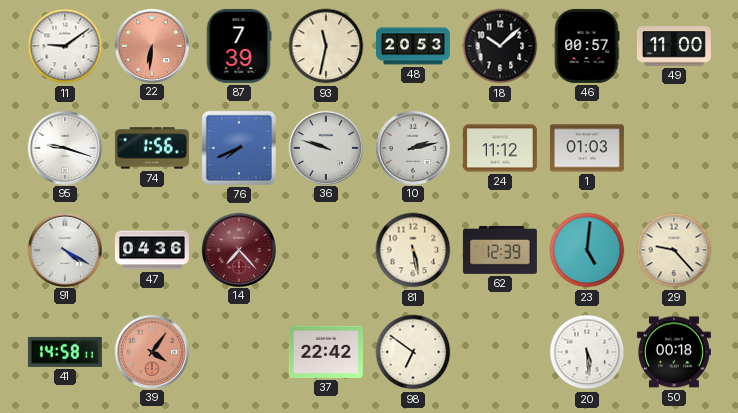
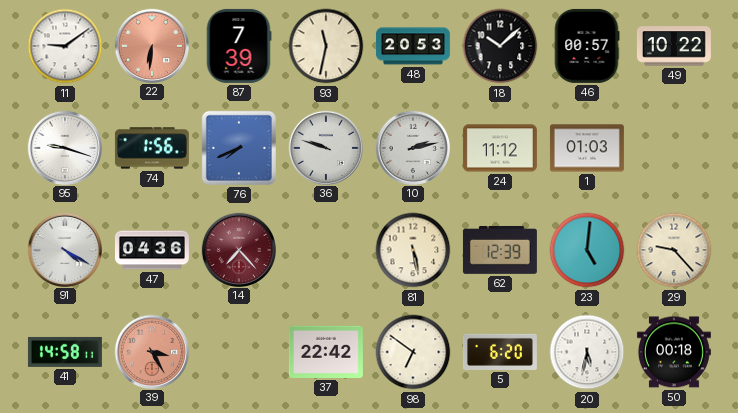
49: 11:00 -> 10:22
39: 4:06 -> 3:25
5: none -> 6:20
20: 5:29 -> 5:32
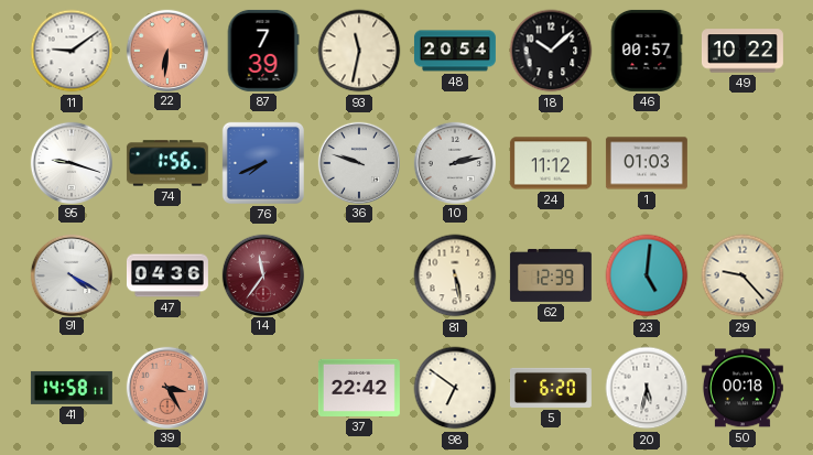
48: 20:53 -> 20:54
14: 7:23 -> 11:36
